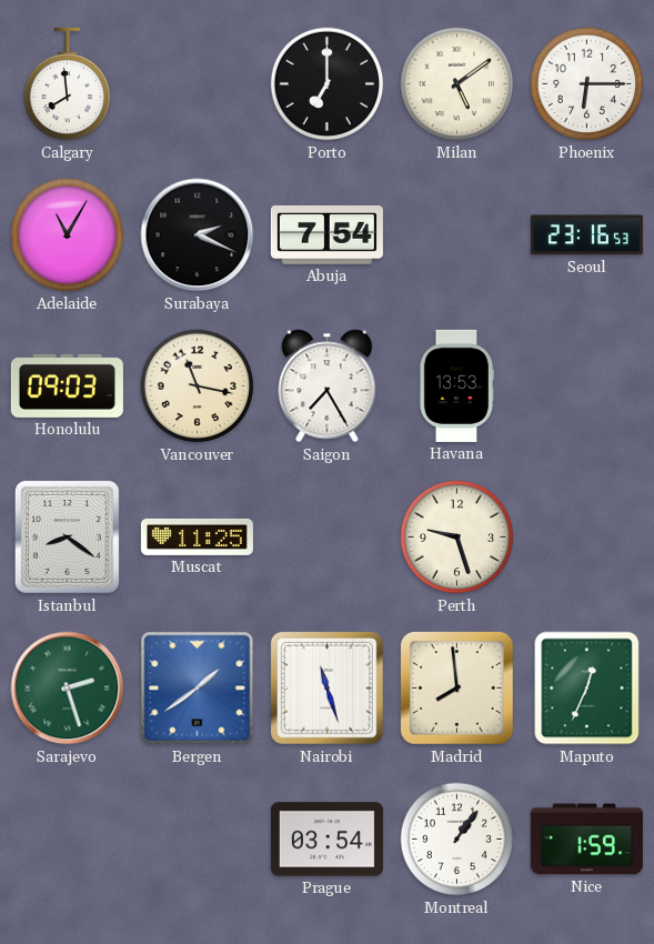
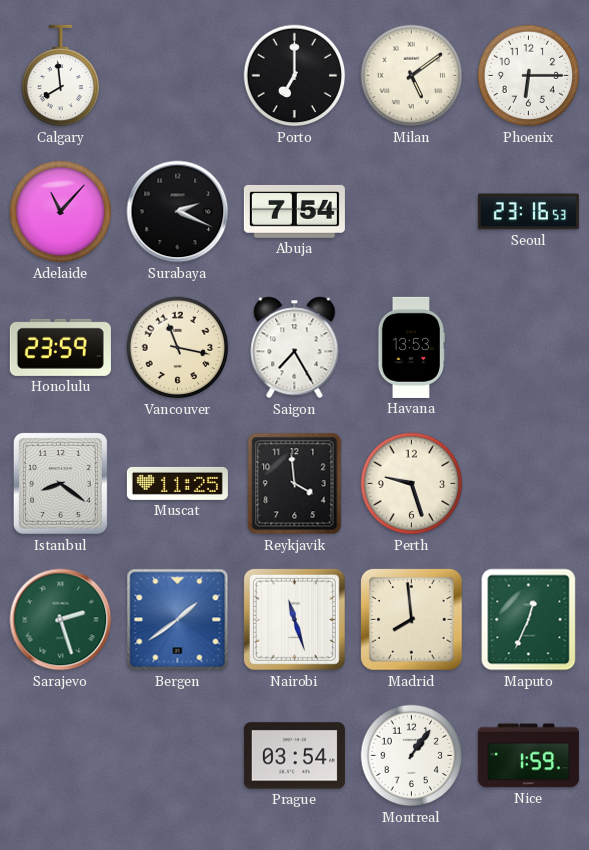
Adelaide: 11:05 -> 11:07
Honolulu: 09:03 -> 23:59
Reykjavik: none -> 3:59
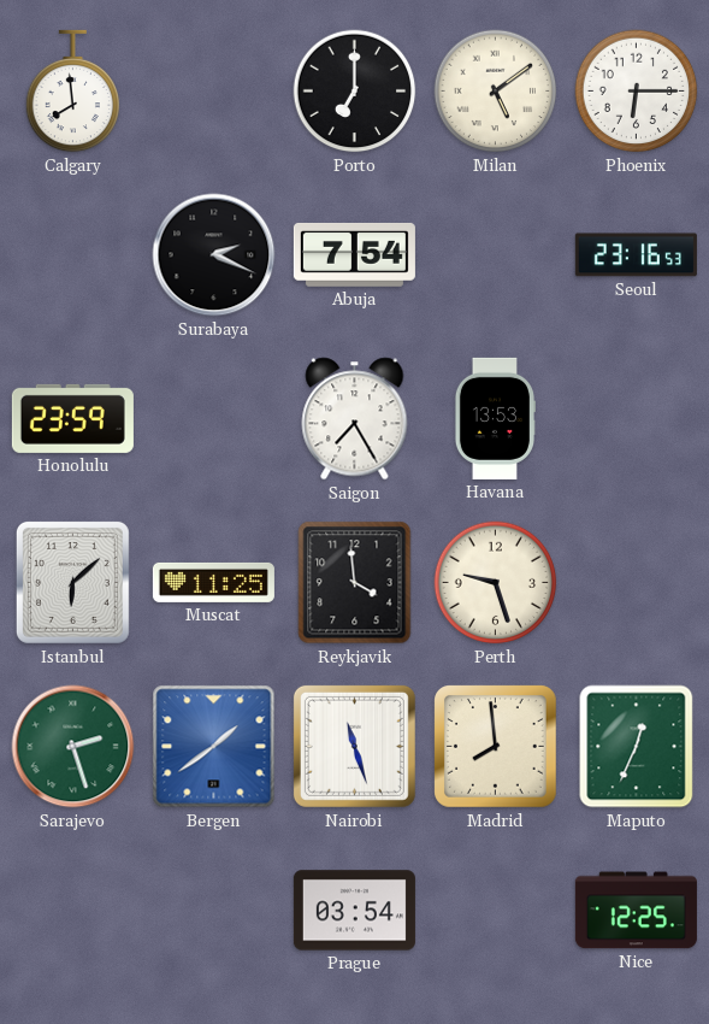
Adelaide: 11:07 -> none
Vancouver: 11:17 -> none
Istanbul: 8:21 -> 6:08
Montreal: 1:06 -> none
Nice: 1:59 -> 12:25
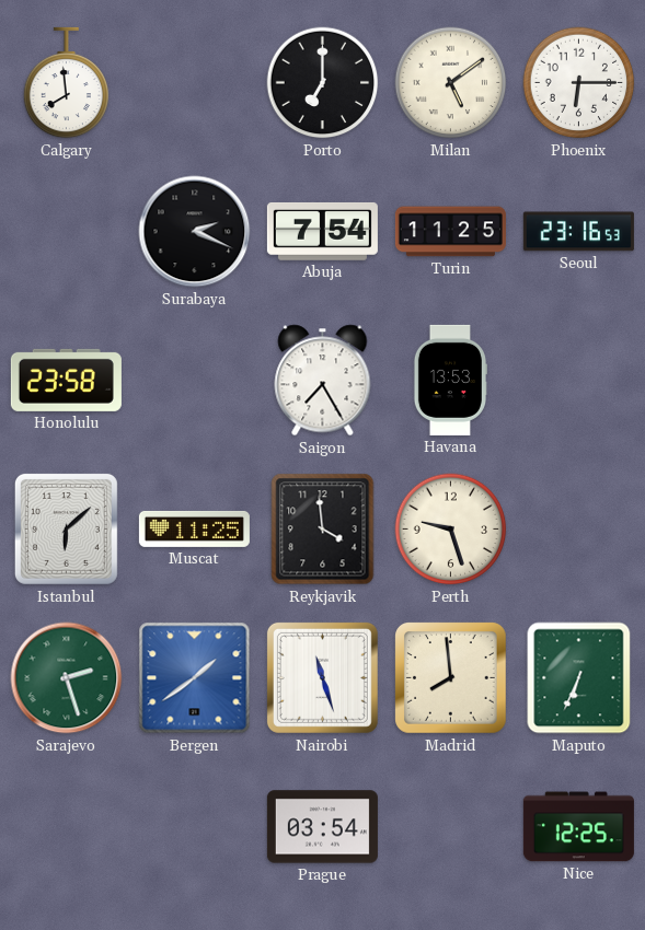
Turin: none -> 11:25
Honolulu: 23:59 -> 23:58
Maputo: 12:34 -> 6:34
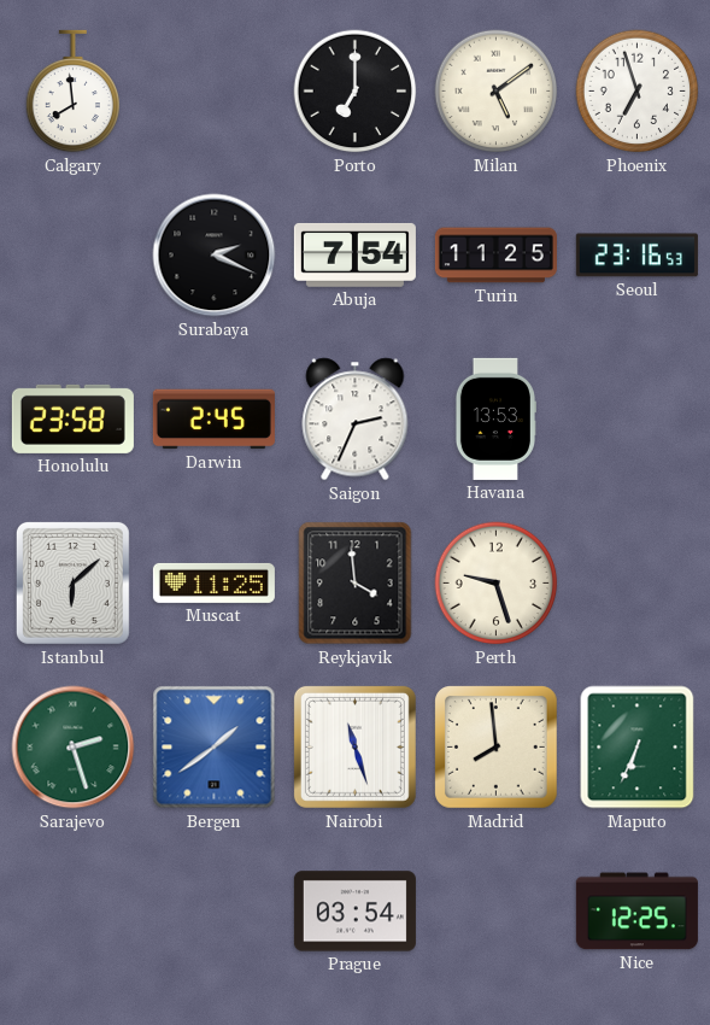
Phoenix: 6:15 -> 6:57
Darwin: none -> 2:45
Saigon: 7:25 -> 2:34
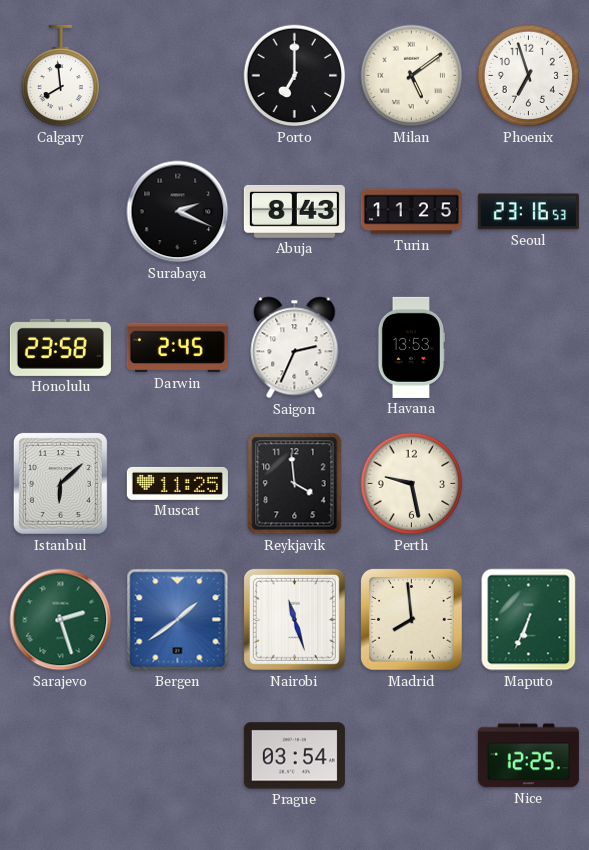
Abuja: 7:54 -> 8:43
Perth: 9:27 -> 9:28
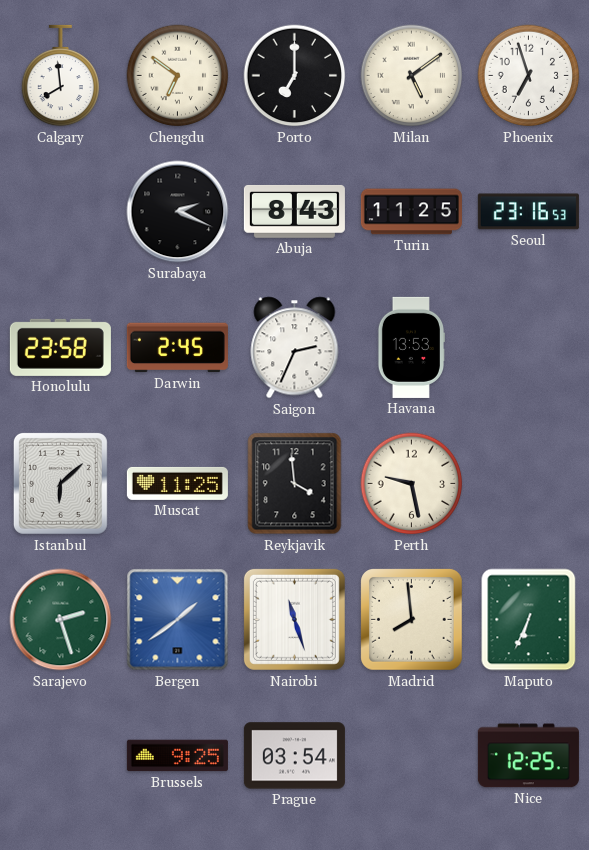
Chengdu: none -> 6:51
Brussels: none -> 9:25
